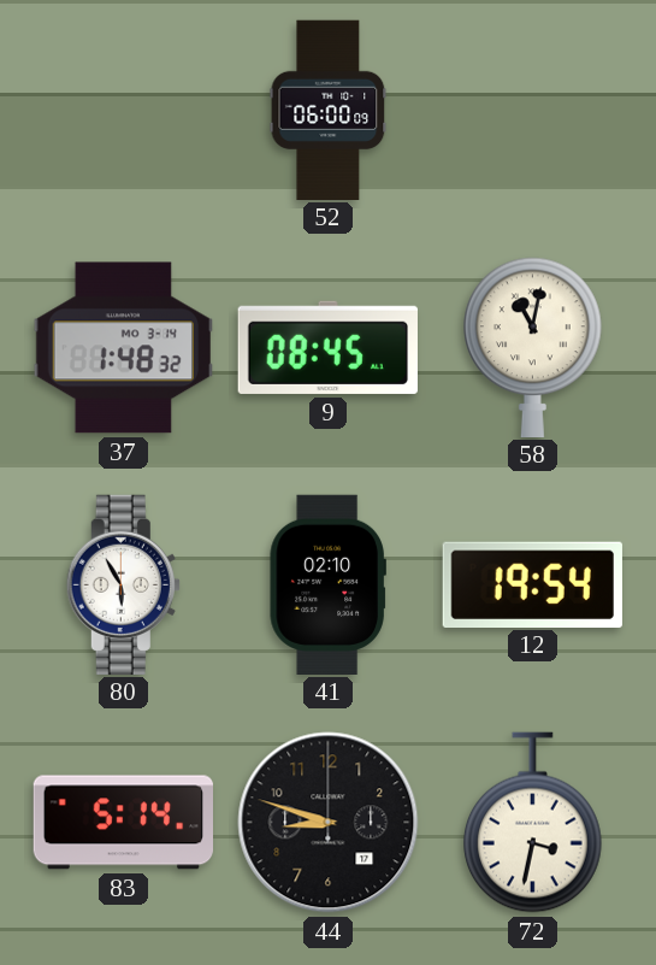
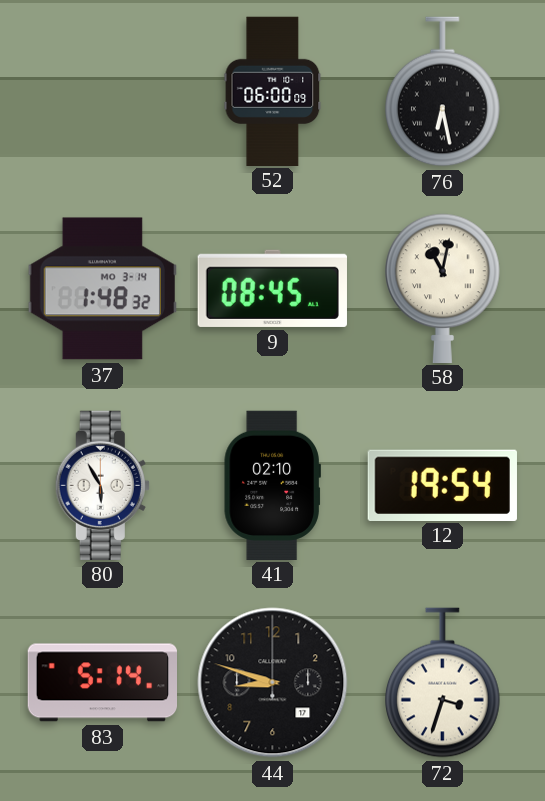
76: none -> 6:28
72: 3:32 -> 3:33
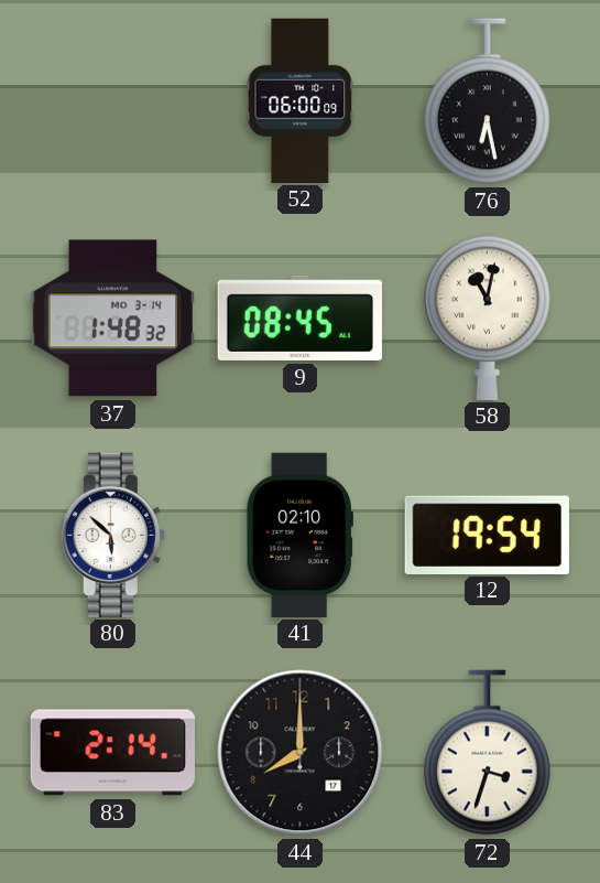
80: 5:55 -> 5:52
83: 5:14 -> 2:14
44: 8:48 -> 8:00
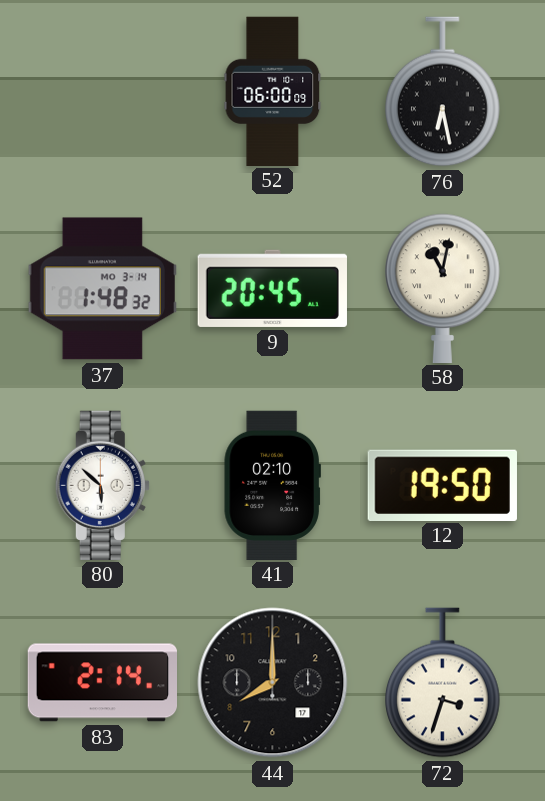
9: 08:45 -> 20:45
12: 19:54 -> 19:50
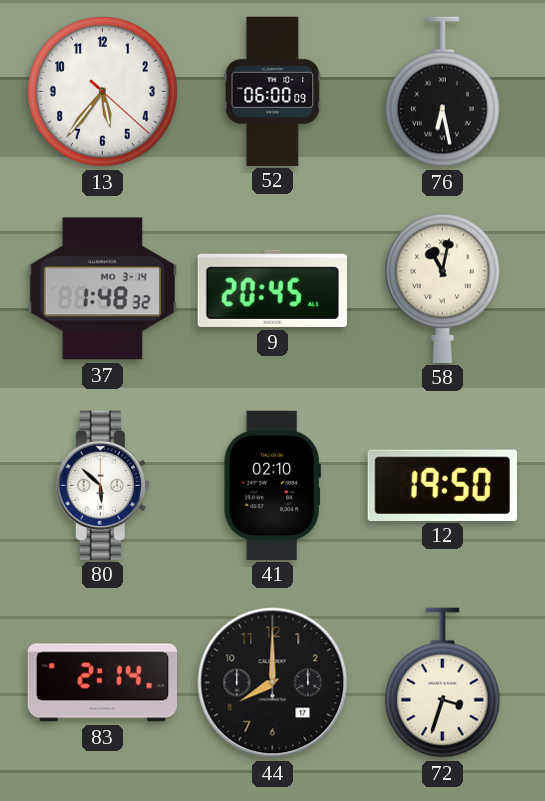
13: none -> 5:36
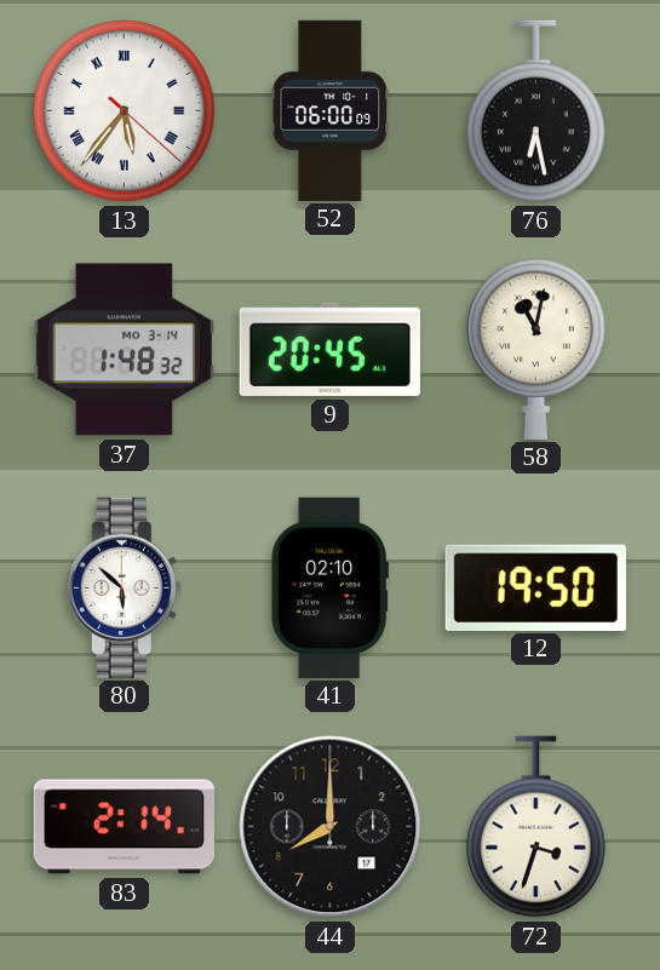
13 numerals: Arabic -> Roman
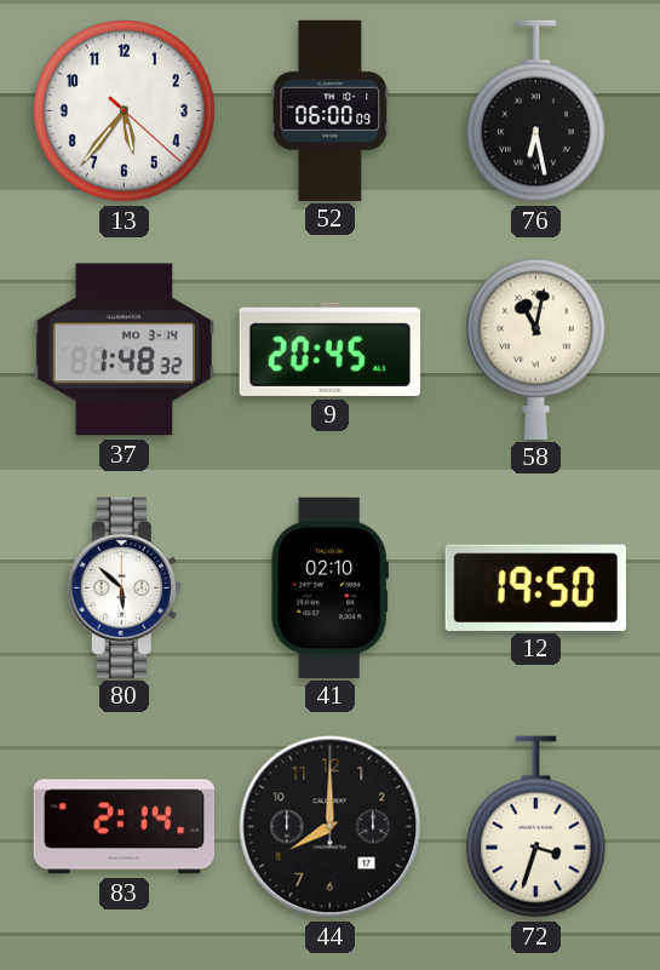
13 numerals: Roman -> Arabic
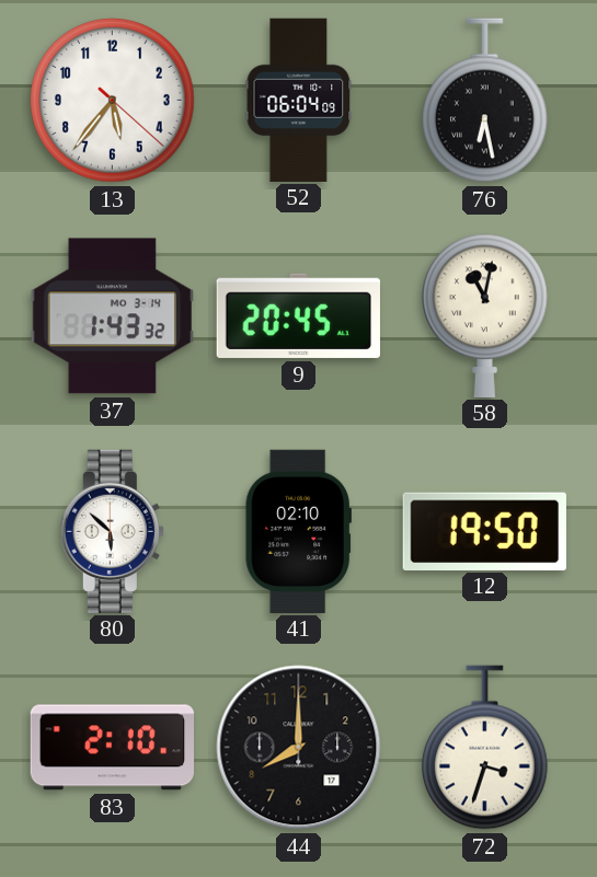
52: 06:00 -> 06:04
37: 1:48 -> 1:43
83: 2:14 -> 2:10
